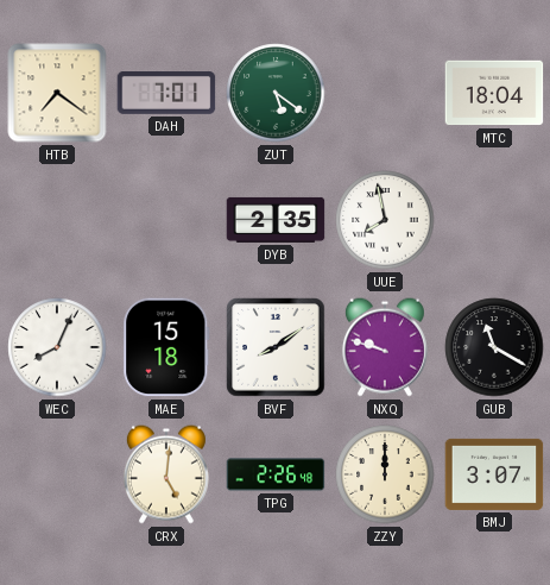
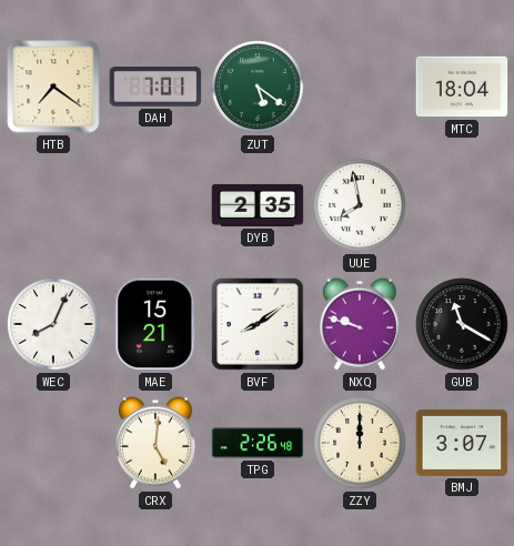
MAE: 15:18 -> 15:21
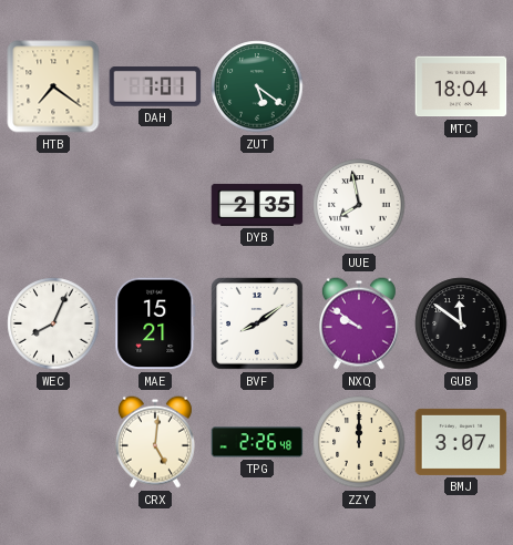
NXQ: 9:48 -> 9:51
GUB: 11:20 -> 11:51
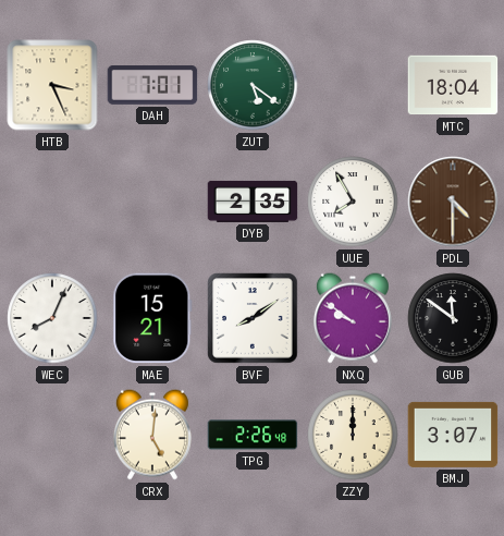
HTB: 7:21 -> 3:26
UUE: 7:58 -> 7:55
PDL: none -> 4:30
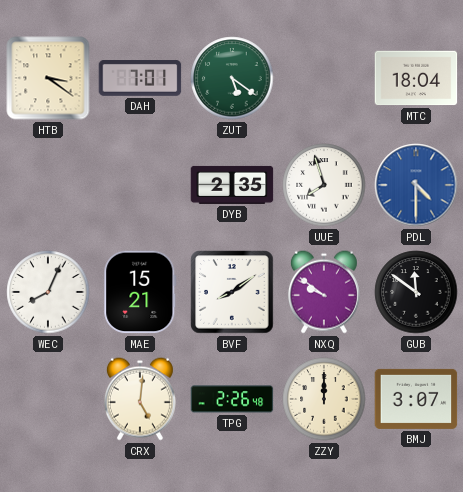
HTB: 3:26 -> 3:21
UUE: 7:55 -> 7:57
PDL dial: brown -> blue
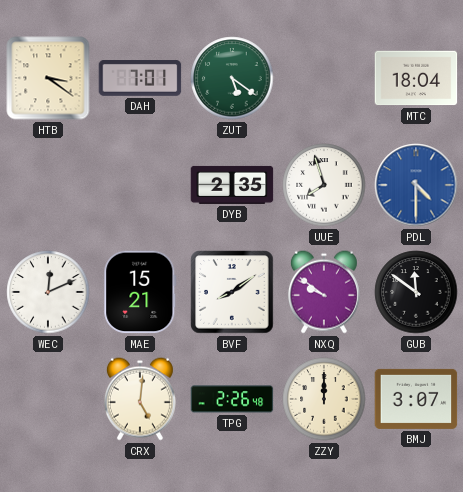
WEC: 8:04 -> 12:11
